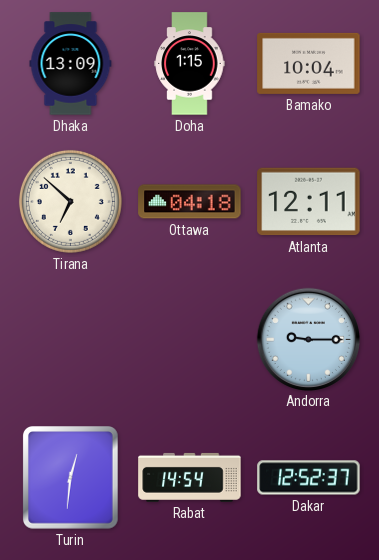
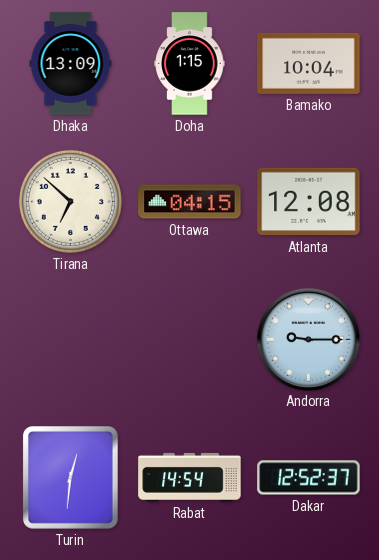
Ottawa: 04:18 -> 04:15
Atlanta: 12:11 -> 12:08
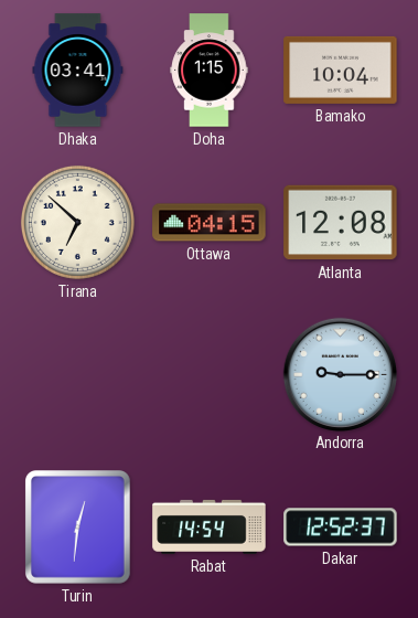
Dhaka: 13:09 -> 03:41
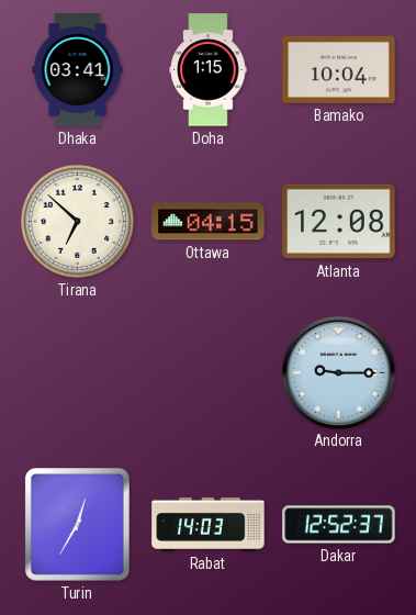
Turin: 12:31 -> 12:35
Rabat: 14:54 -> 14:03
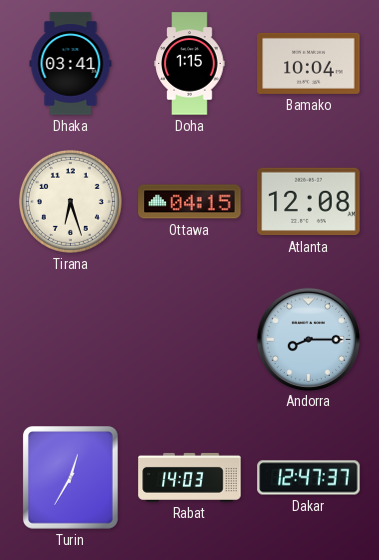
Tirana: 6:52 -> 6:27
Andorra: 9:15 -> 8:15
Dakar: 12:52 -> 12:47
